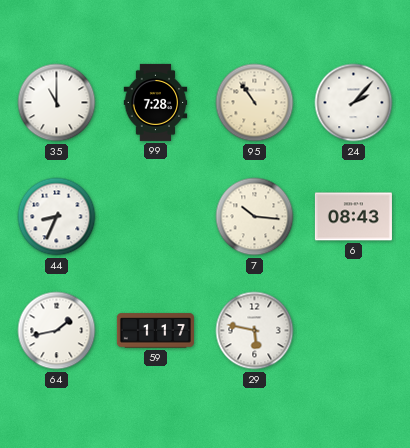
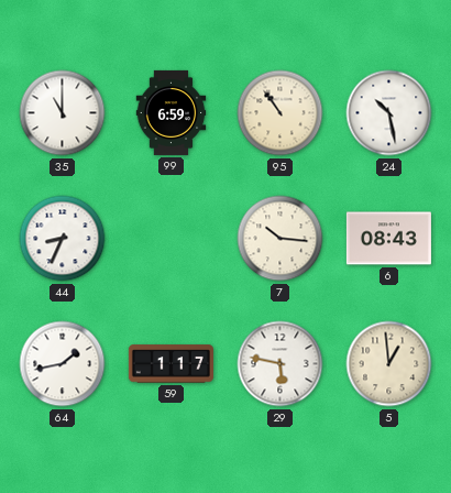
99: 7:28 -> 6:59
24: 2:07 -> 10:28
5: none -> 12:59
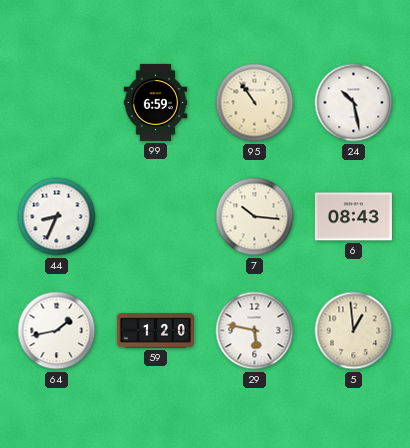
35: 11:00 -> none
59: 1:17 -> 1:20
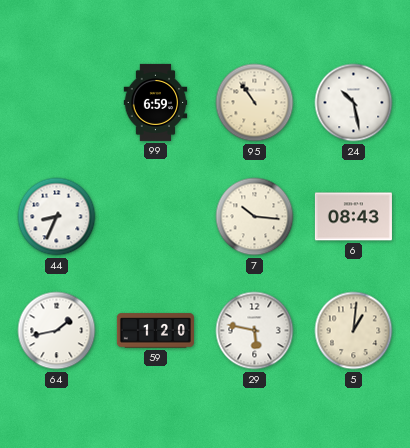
5: 12:59 -> 1:01
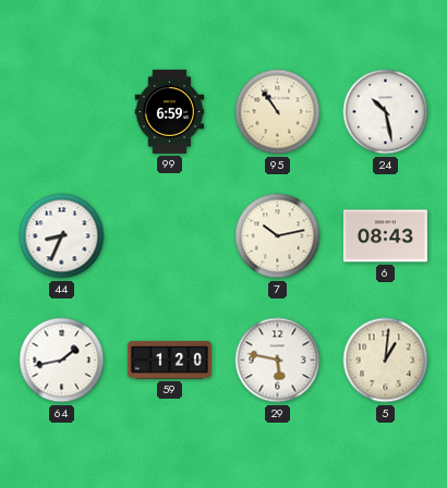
7: 10:16 -> 10:13
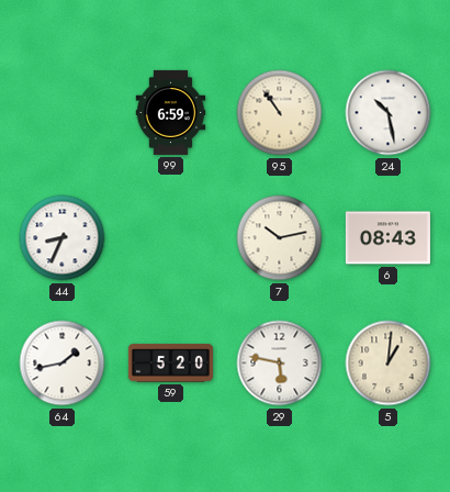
59: 1:20 -> 5:20
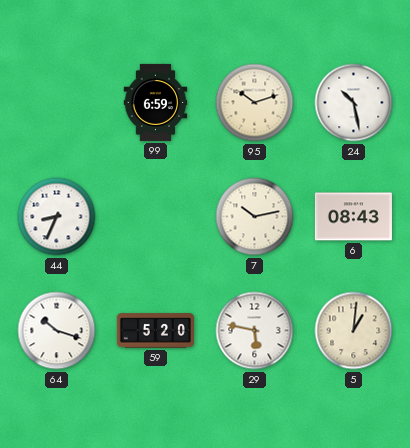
95: 10:54 -> 10:12
64: 1:43 -> 10:18
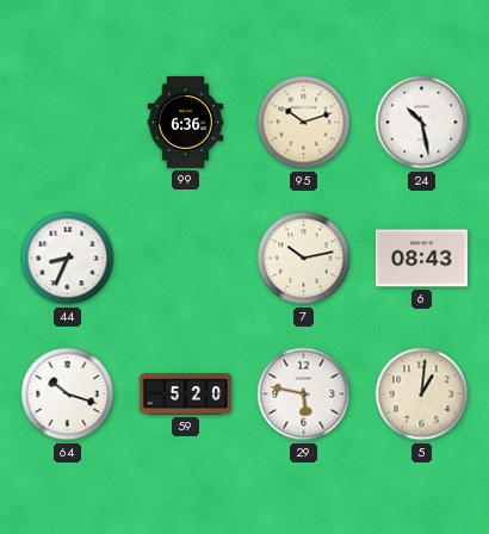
99: 6:59 -> 6:36
